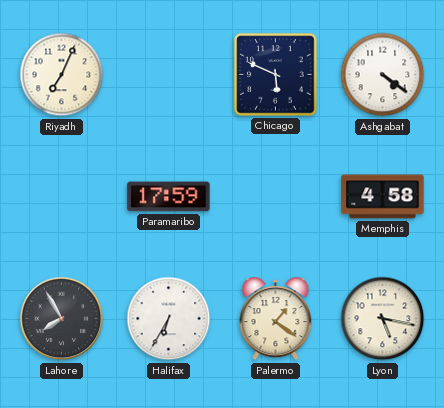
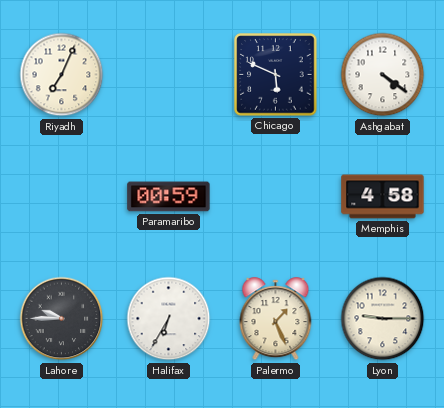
Paramaribo: 17:59 -> 00:59
Lahore: 7:55 -> 9:45
Palermo: 1:21 -> 1:26
Lyon: 5:17 -> 9:15
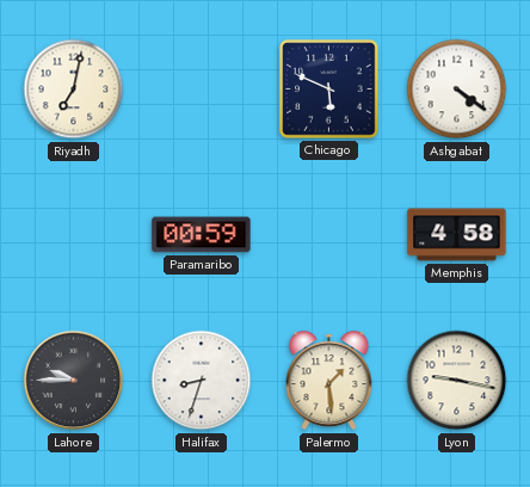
Riyadh: 7:04 -> 7:02
Halifax: 6:35 -> 8:33
Palermo: 1:26 -> 1:29
Lyon: 9:15 -> 9:17
